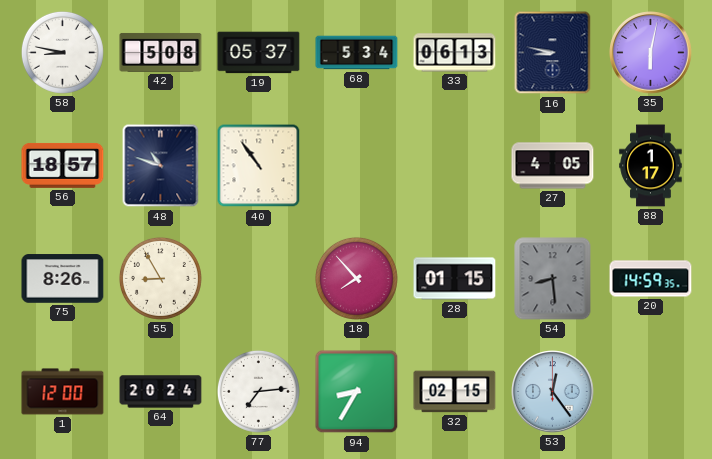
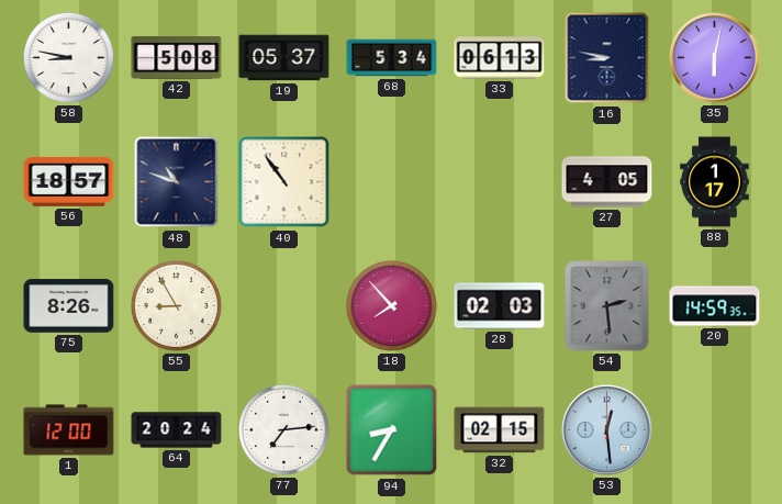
28: 01:15 -> 02:03
54: 8:29 -> 2:29
53: 12:24 -> 12:29
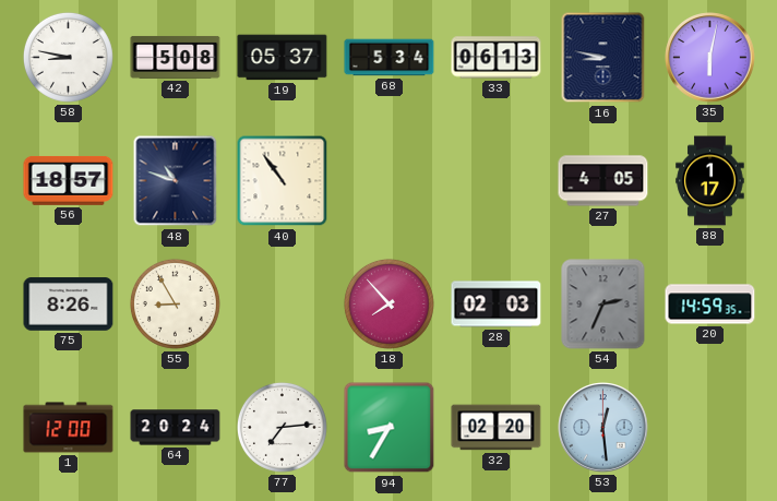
54: 2:29 -> 2:34
32: 02:15 -> 02:20
